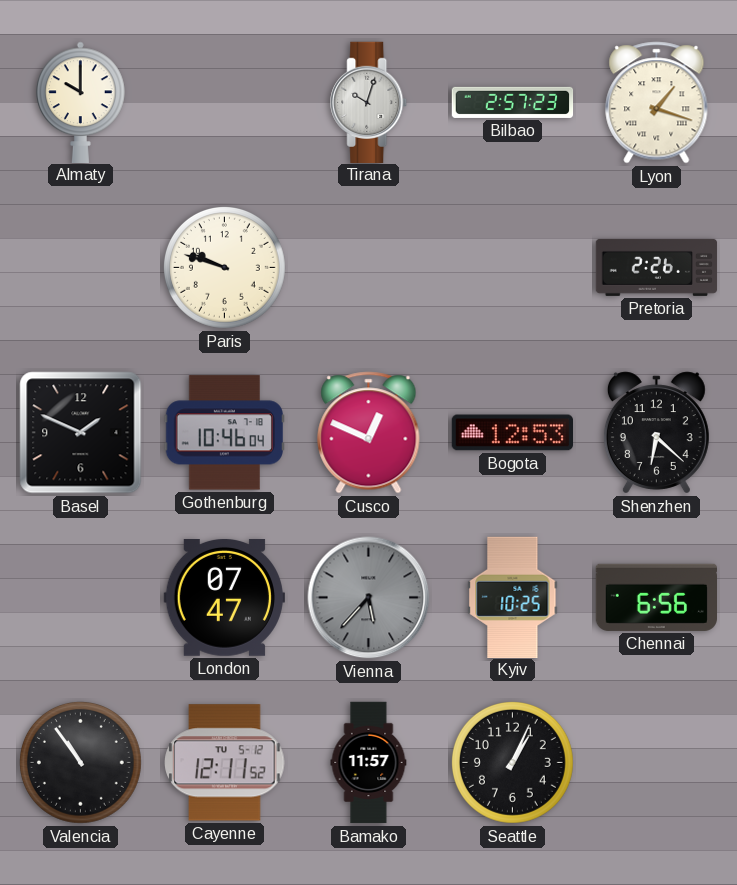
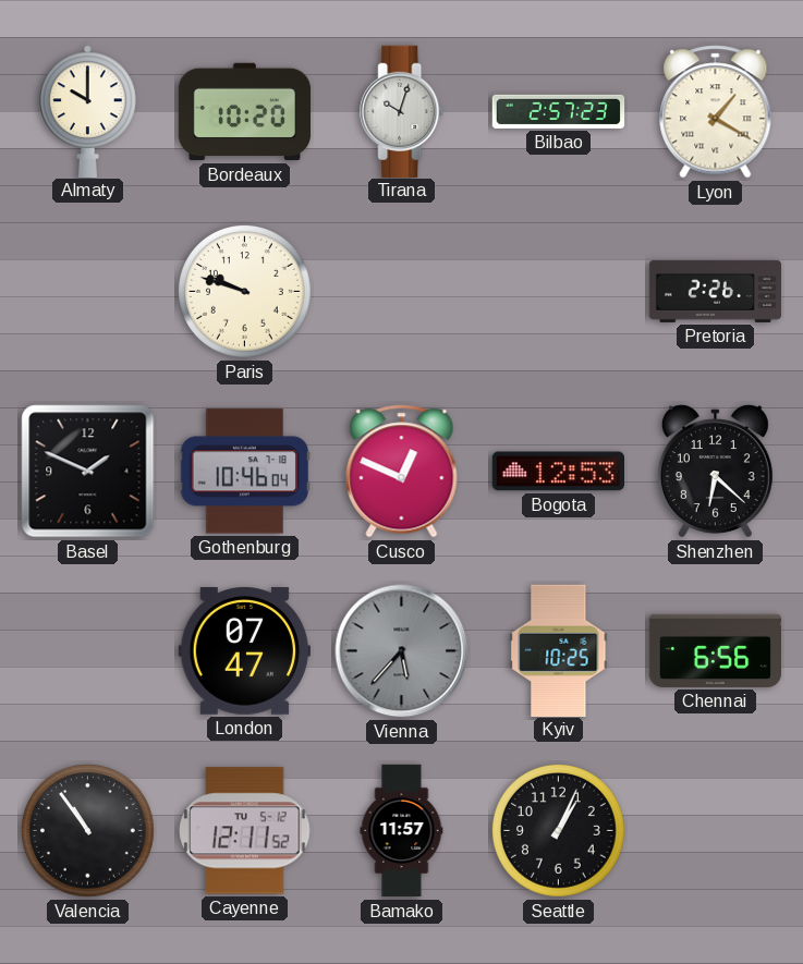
Bordeaux: none -> 10:20
Lyon: 1:18 -> 1:20
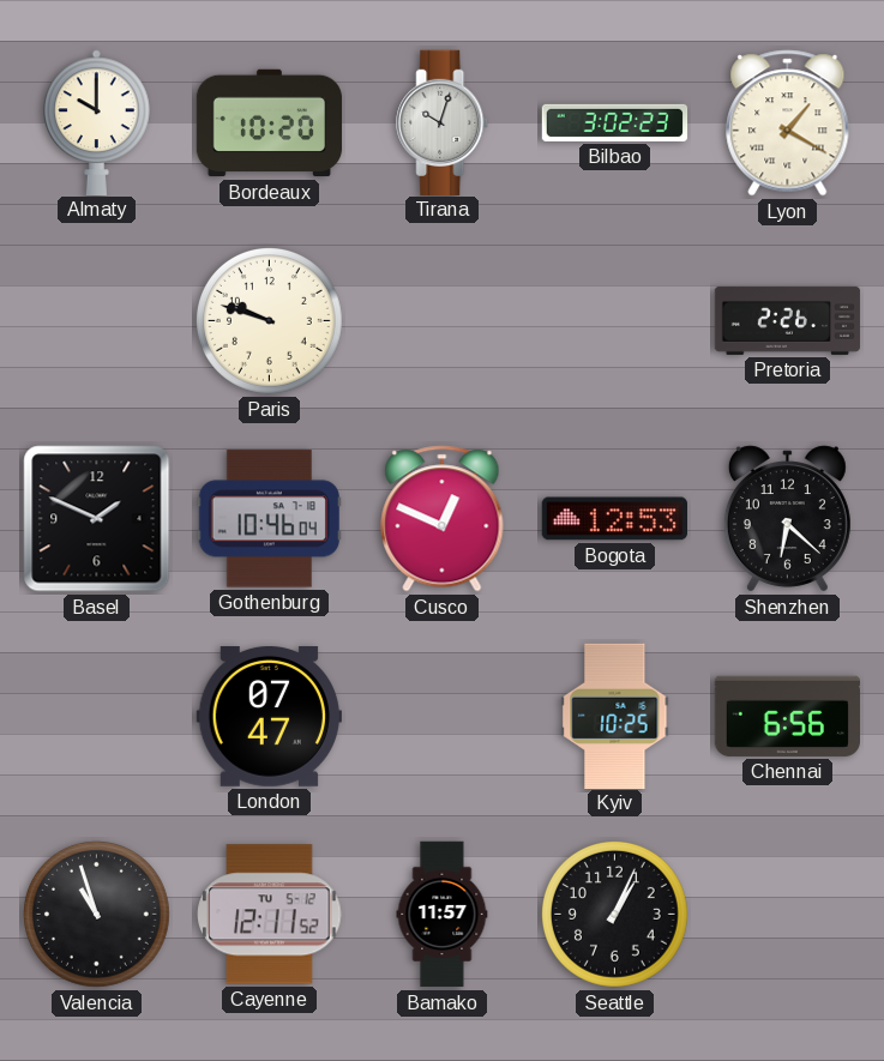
Bilbao: 2:57 -> 3:02
Vienna: 5:37 -> none
Valencia: 10:54 -> 10:57
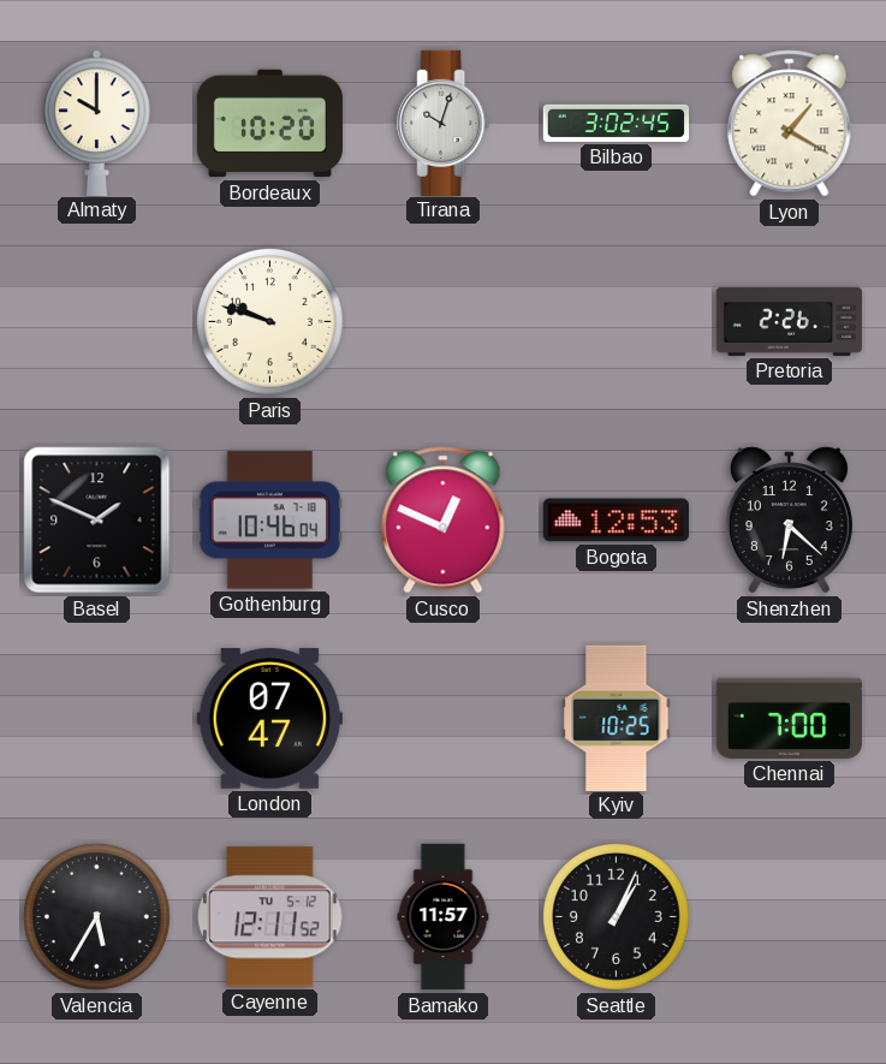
Bilbao: 3:02:23 -> 3:02:45
Chennai: 6:56 -> 7:00
Valencia: 10:57 -> 5:35
